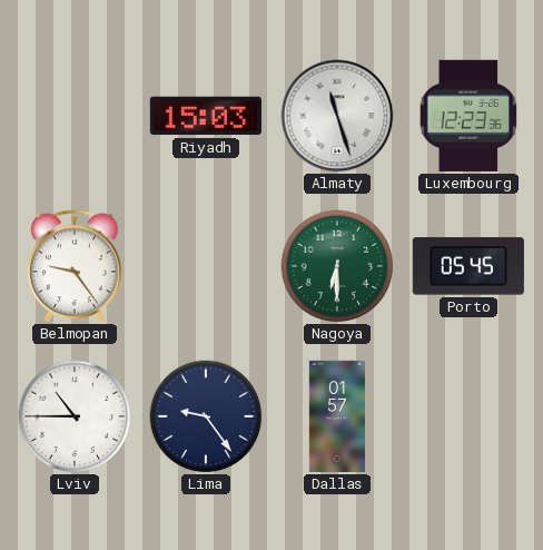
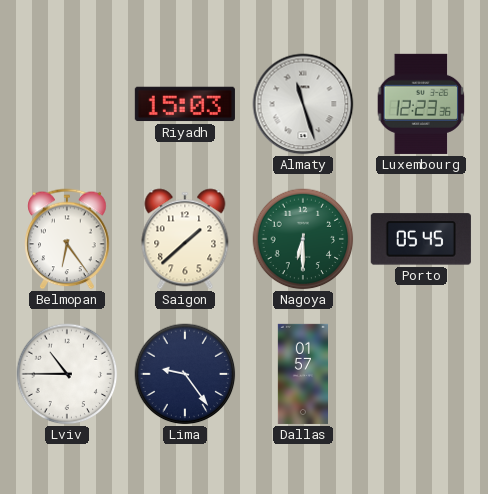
Belmopan: 9:24 -> 6:24
Saigon: none -> 1:38
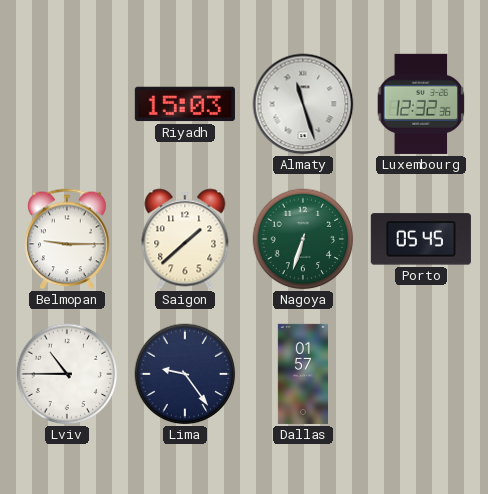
Luxembourg: 12:23 -> 12:32
Belmopan: 6:24 -> 9:15
Nagoya: 6:30 -> 6:33
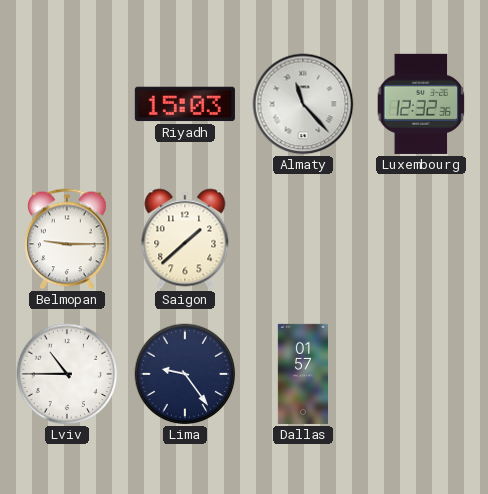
Almaty: 11:27 -> 11:23
Nagoya: 6:33 -> none
Porto: 05:45 -> none
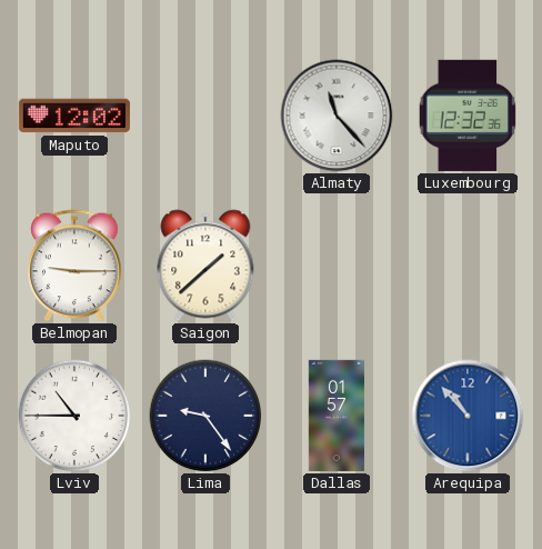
Maputo: none -> 12:02
Riyadh: 15:03 -> none
Arequipa: none -> 10:53
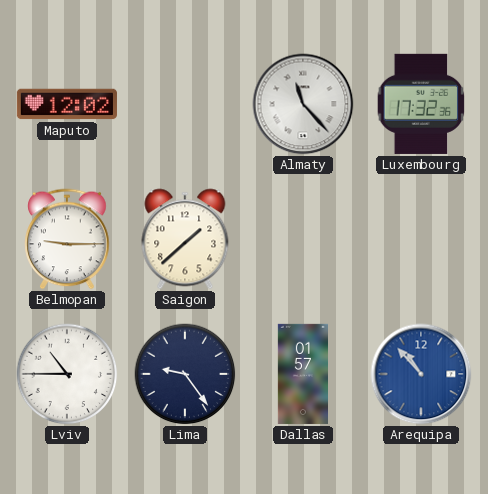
Luxembourg: 12:32 -> 17:32
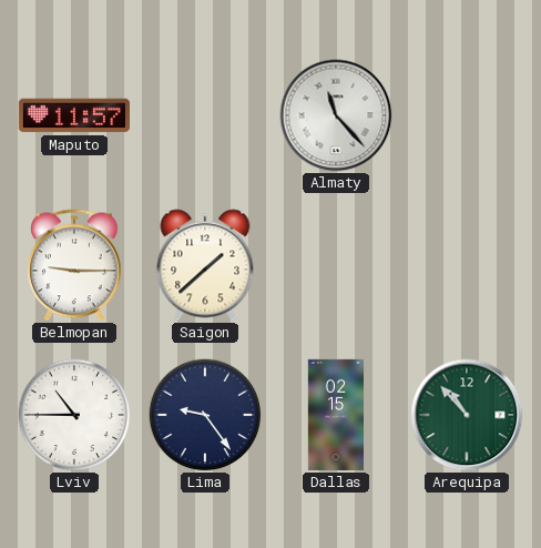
Maputo: 12:02 -> 11:57
Luxembourg: 17:32 -> none
Dallas: 01:57 -> 02:15
Arequipa dial: blue -> green
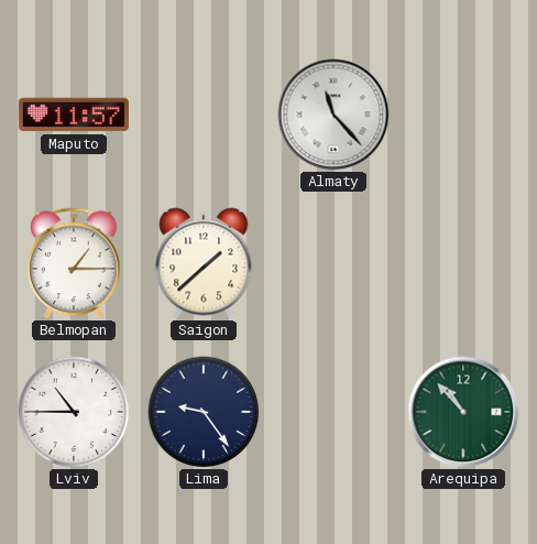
Belmopan: 9:15 -> 1:15
Dallas: 02:15 -> none
